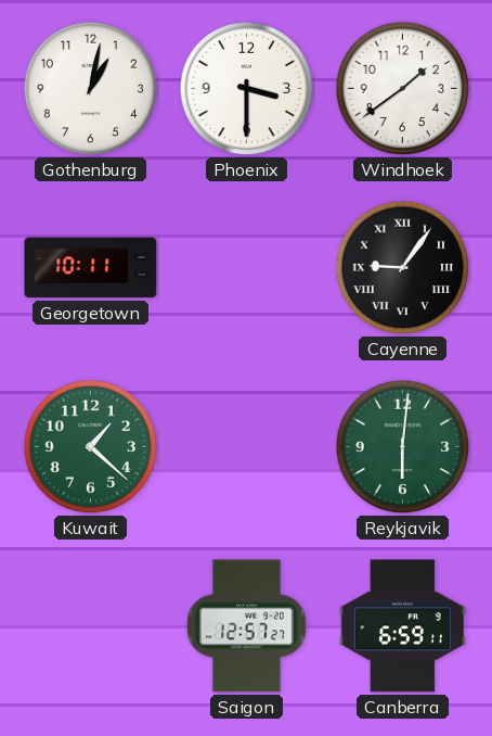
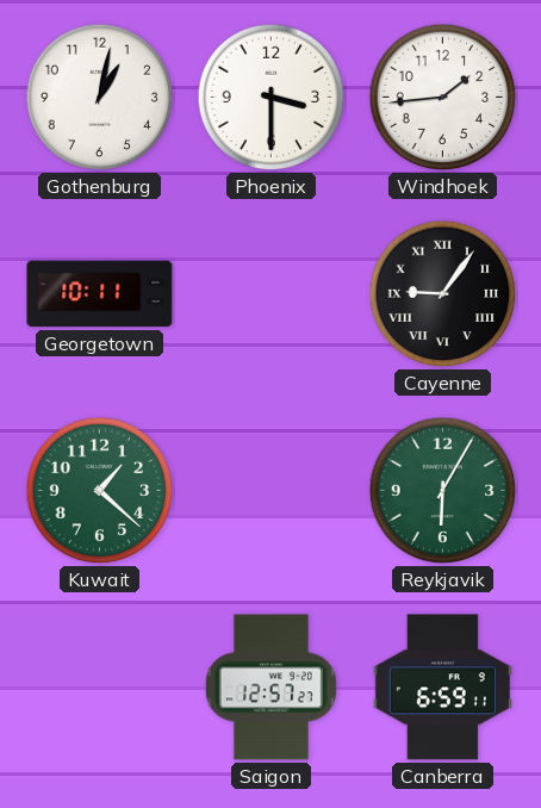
Windhoek: 1:39 -> 1:44
Reykjavik: 6:01 -> 6:05
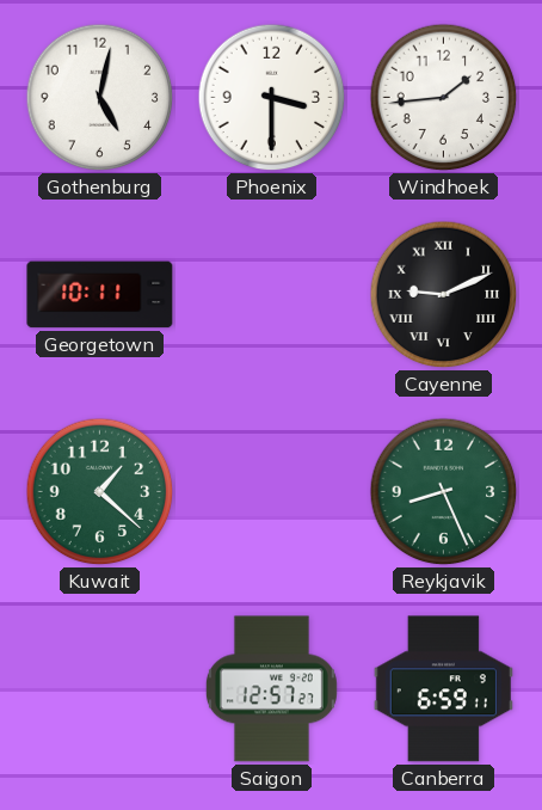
Gothenburg: 1:02 -> 5:02
Cayenne: 9:06 -> 9:11
Reykjavik: 6:05 -> 8:26
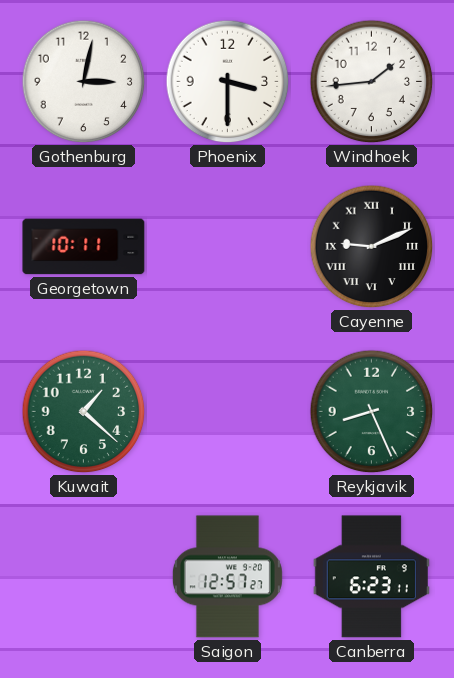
Gothenburg: 5:02 -> 3:02
Canberra: 6:59 -> 6:23
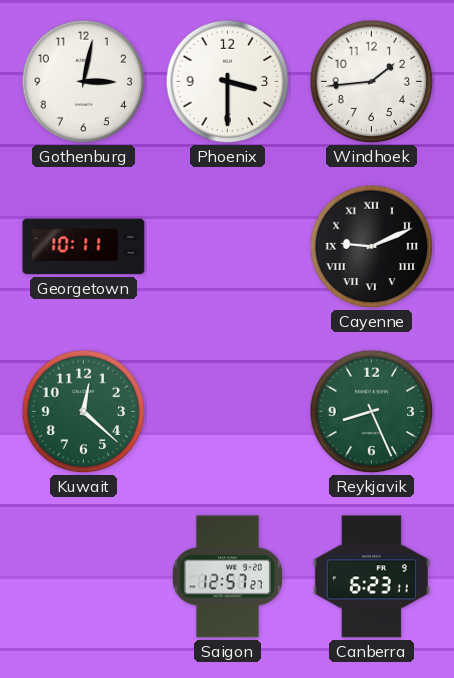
Kuwait: 1:22 -> 12:22
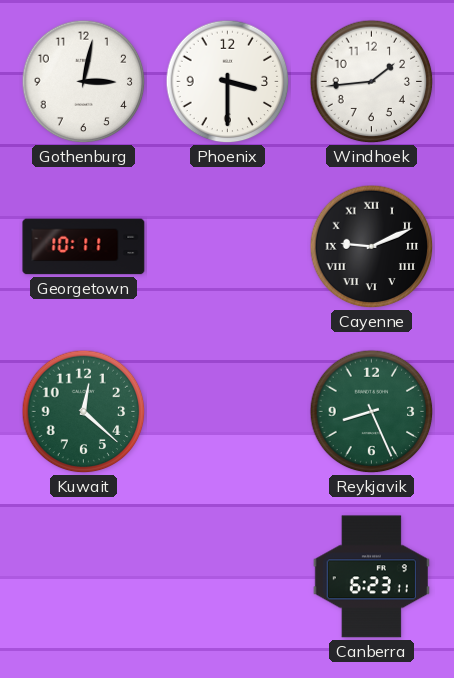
Saigon: 12:57 -> none
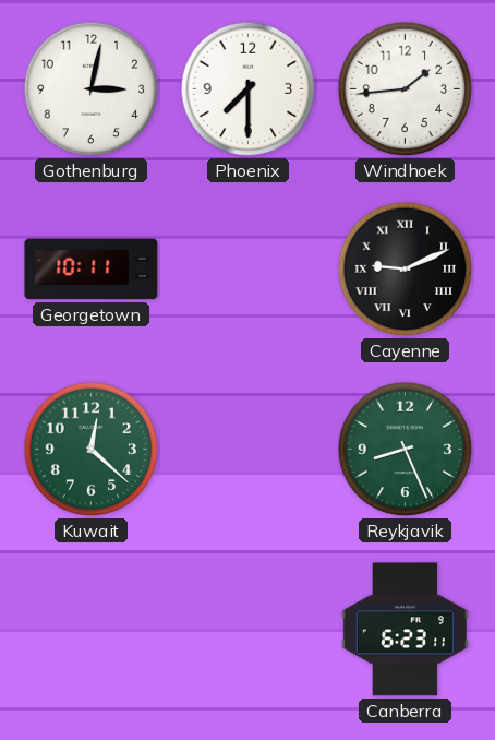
Phoenix: 3:30 -> 7:30
